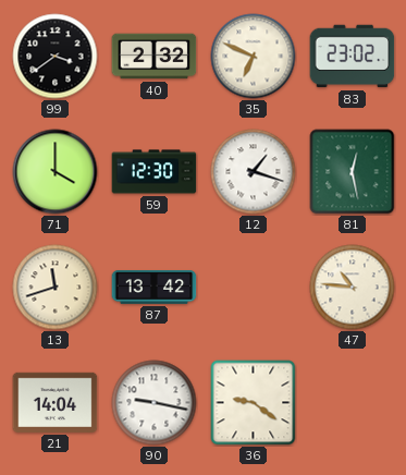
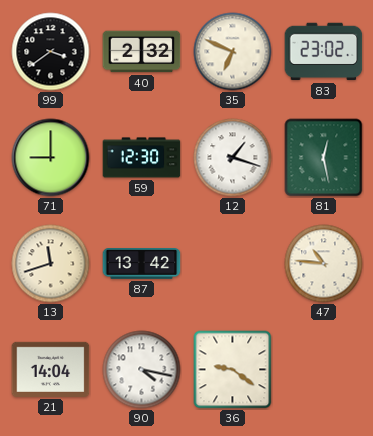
71: 4:00 -> 9:00
90: 9:17 -> 4:17
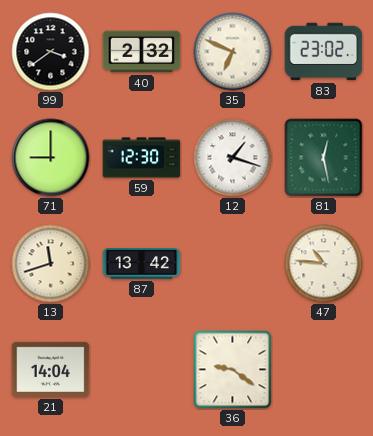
90: 4:17 -> none
